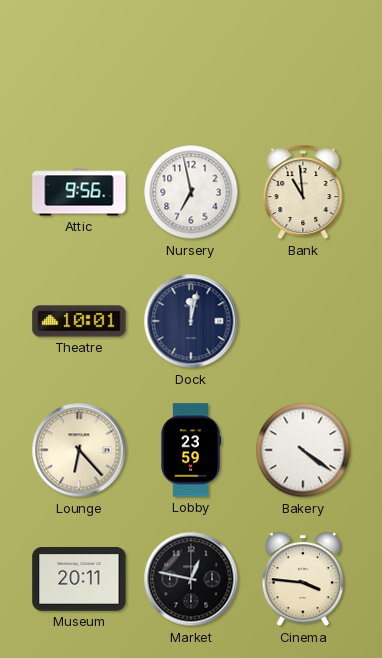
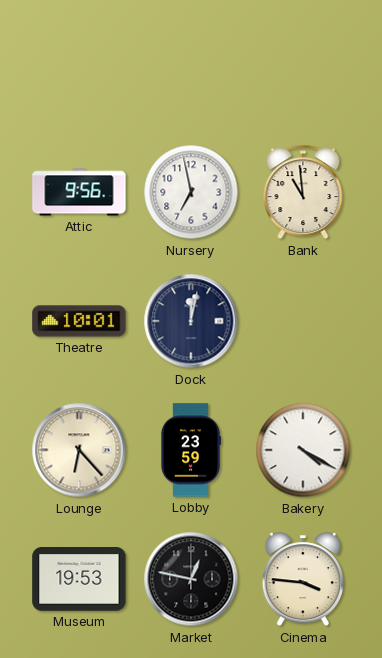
Bakery: 4:21 -> 4:20
Museum: 20:11 -> 19:53
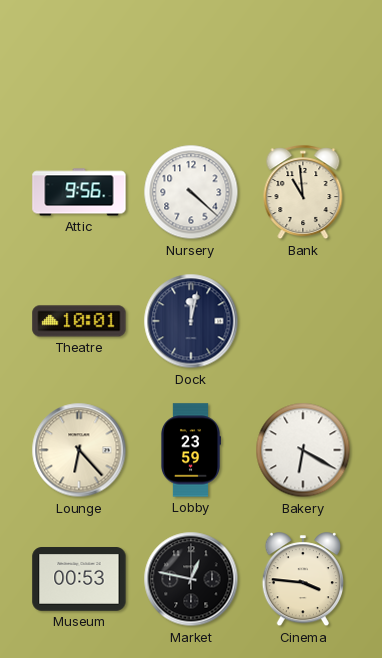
Nursery: 6:58 -> 4:22
Bakery: 4:20 -> 6:20
Museum: 19:53 -> 00:53
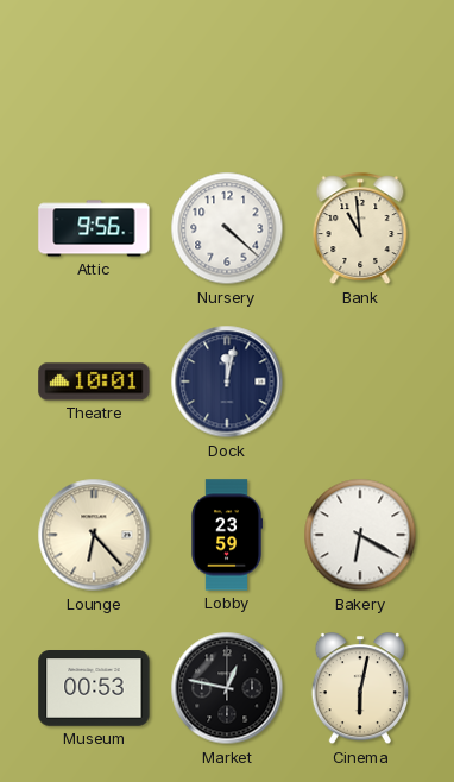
Cinema: 3:46 -> 6:02
